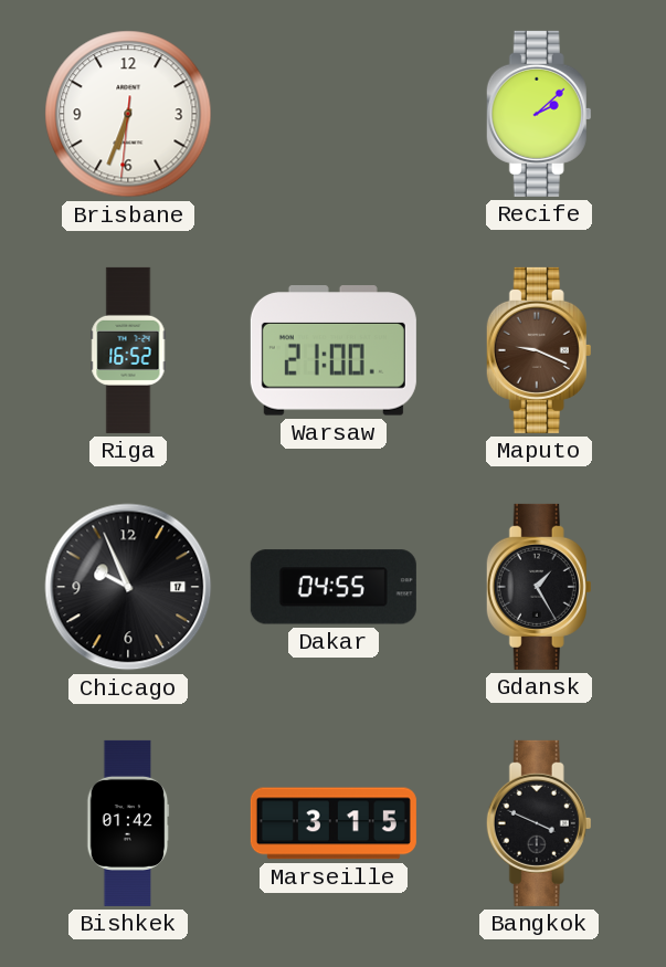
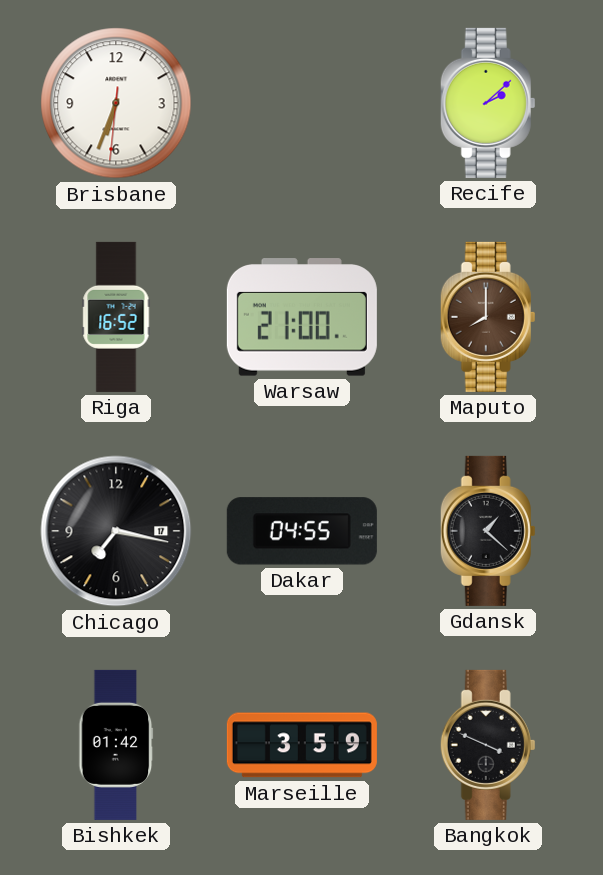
Maputo: 9:19 -> 8:00
Chicago: 9:56 -> 7:17
Gdansk: 1:25 -> 1:22
Marseille: 3:15 -> 3:59
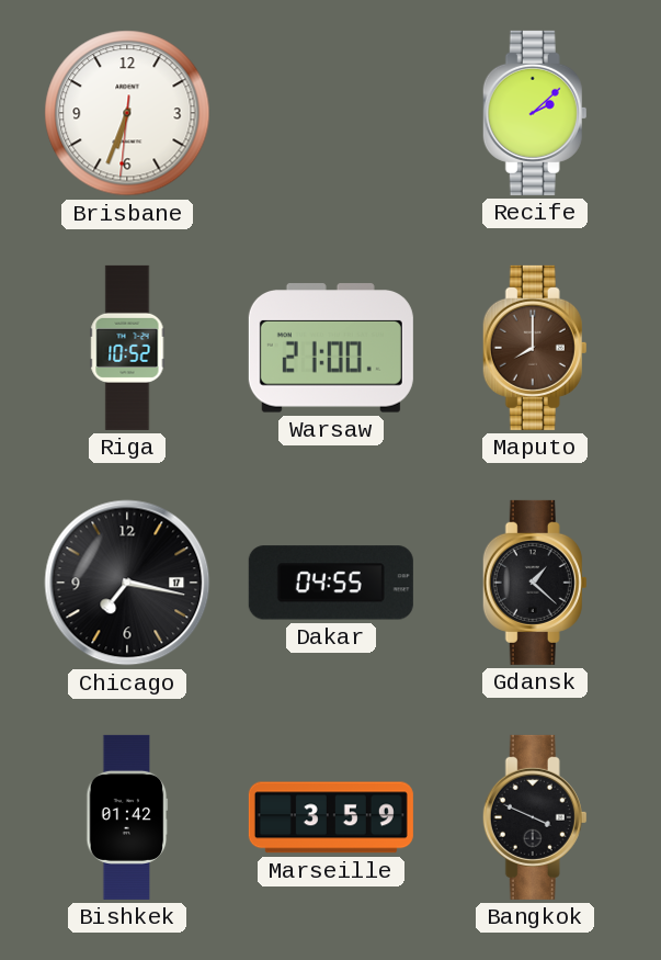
Riga: 16:52 -> 10:52
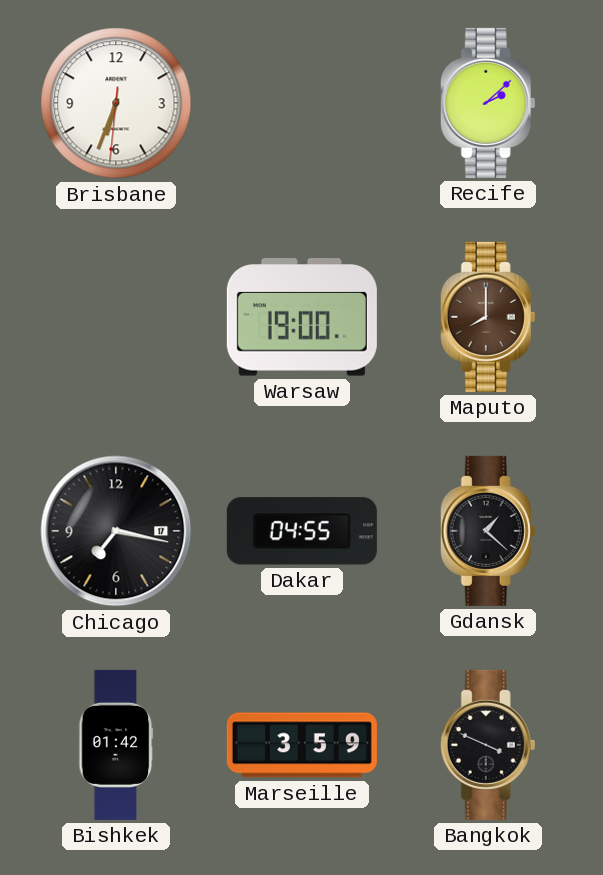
Riga: 10:52 -> none
Warsaw: 21:00 -> 19:00
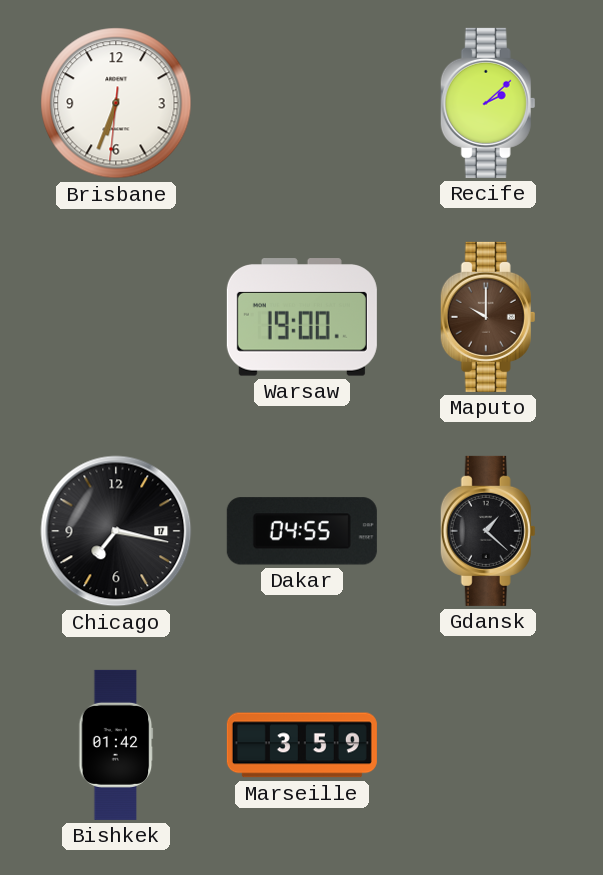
Maputo: 8:00 -> 10:00
Bangkok: 3:49 -> none
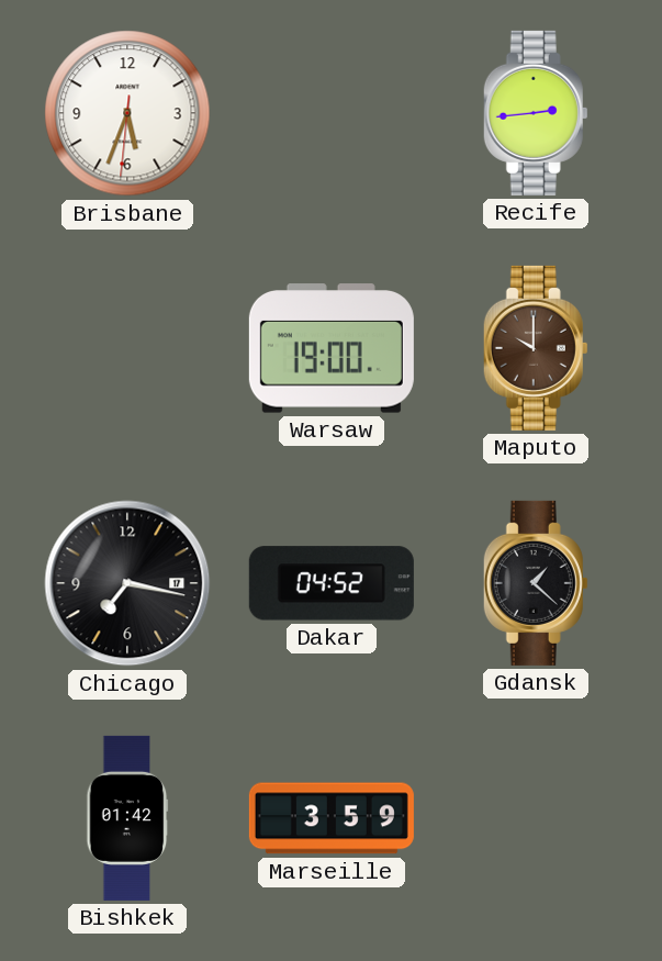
Brisbane: 6:33 -> 5:33
Recife: 2:08 -> 2:44
Dakar: 04:55 -> 04:52
